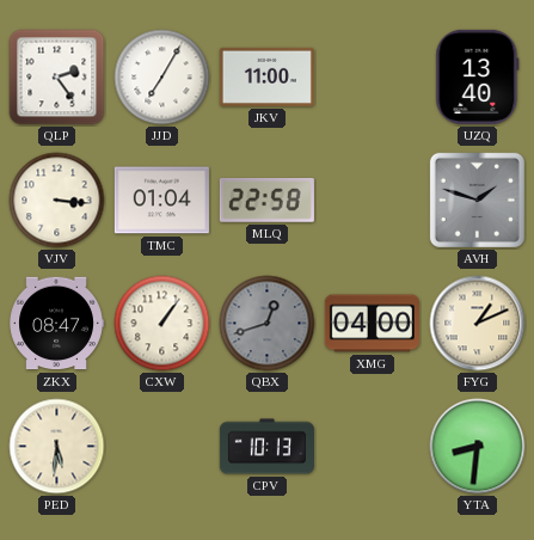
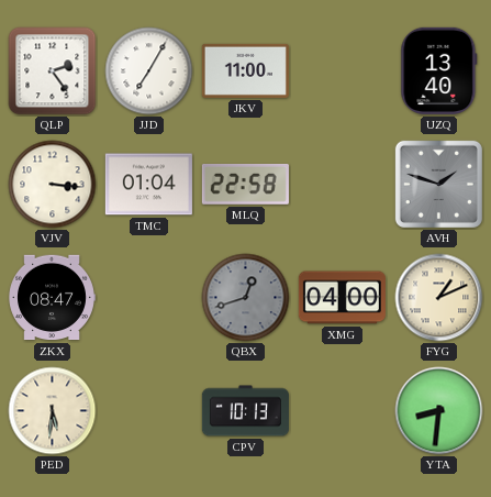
CXW: 1:06 -> none
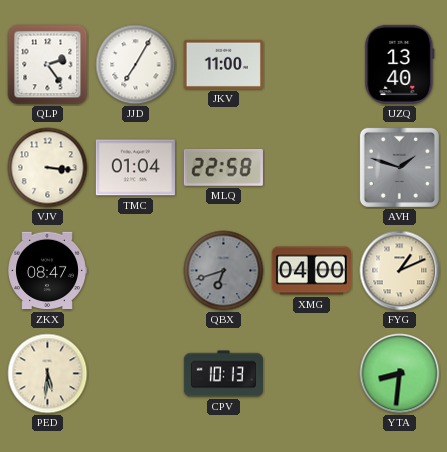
QBX: 12:42 -> 6:42
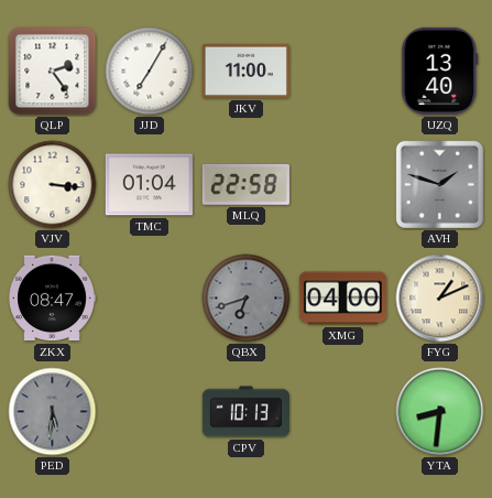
PED dial: cream -> grey
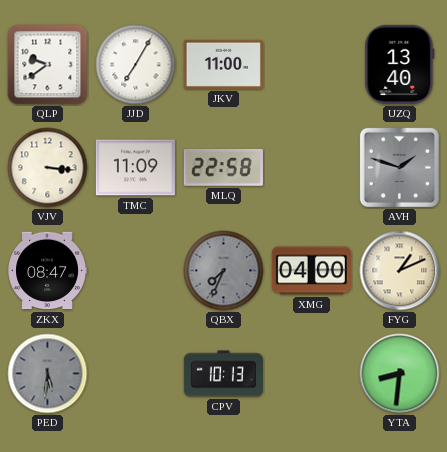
QLP: 2:24 -> 9:39
TMC: 01:04 -> 11:09
QBX: 6:42 -> 7:34
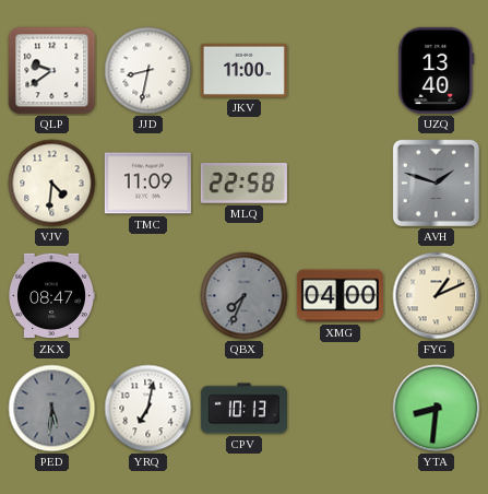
JJD: 7:05 -> 8:32
VJV: 3:16 -> 4:31
YRQ: none -> 7:02
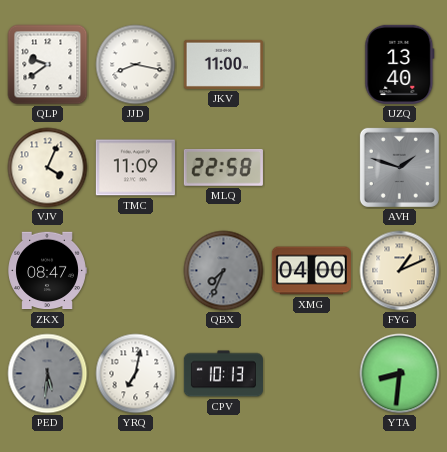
JJD: 8:32 -> 8:17
VJV: 4:31 -> 4:04
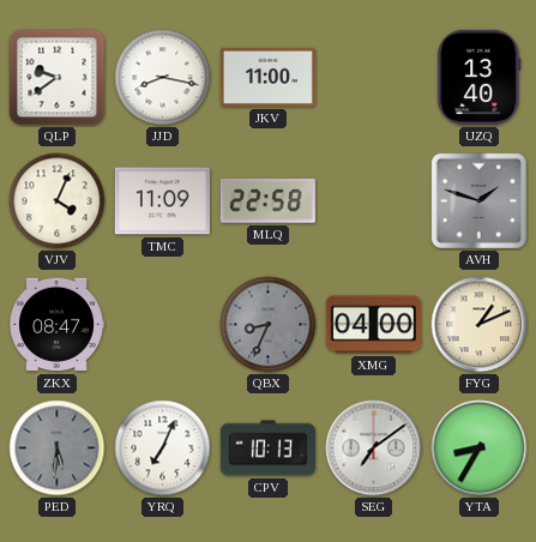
QBX: 7:34 -> 8:34
YRQ: 7:02 -> 7:04
SEG: none -> 7:09
YTA: 8:31 -> 8:35
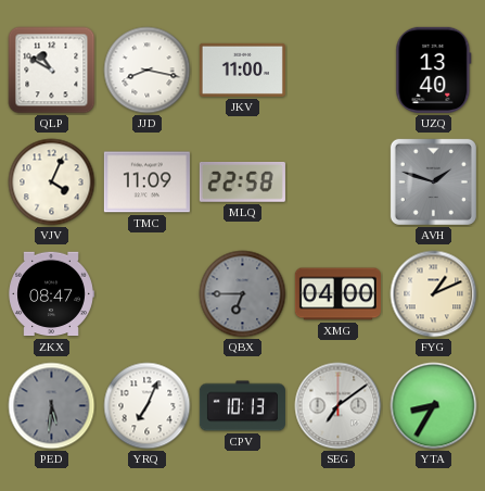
QLP: 9:39 -> 10:50
QBX: 8:34 -> 6:45
